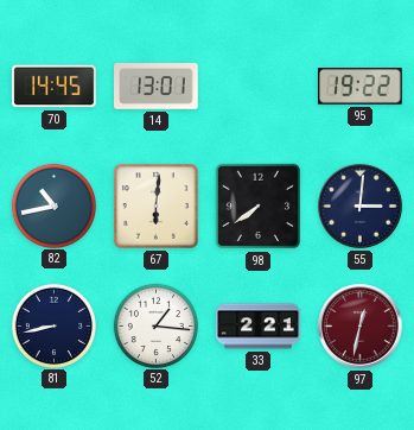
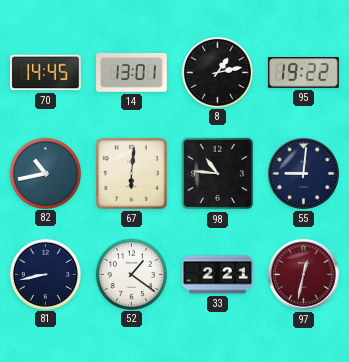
8: none -> 1:13
98: 7:39 -> 10:46
55: 3:01 -> 9:01
52: 1:16 -> 1:21
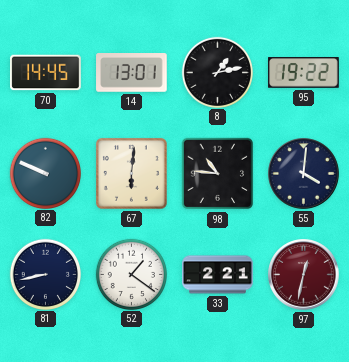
82: 10:43 -> 9:49
55: 9:01 -> 4:01
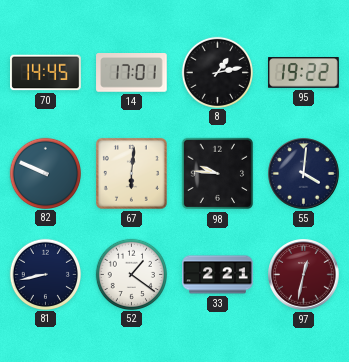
14: 13:01 -> 17:01
98: 10:46 -> 9:46
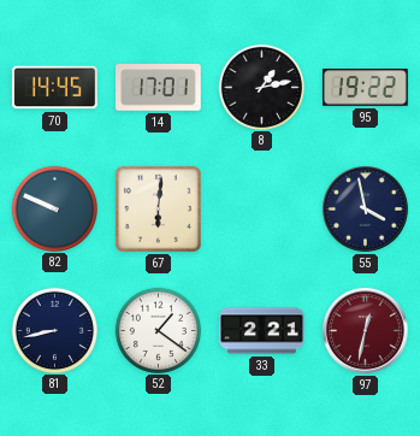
98: 9:46 -> none
55: 4:01 -> 3:58
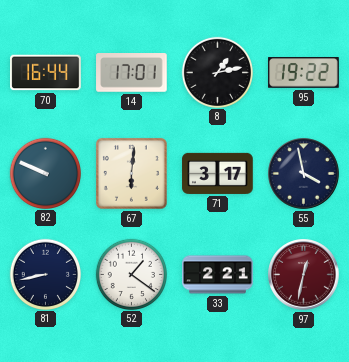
70: 14:45 -> 16:44
71: none -> 3:17
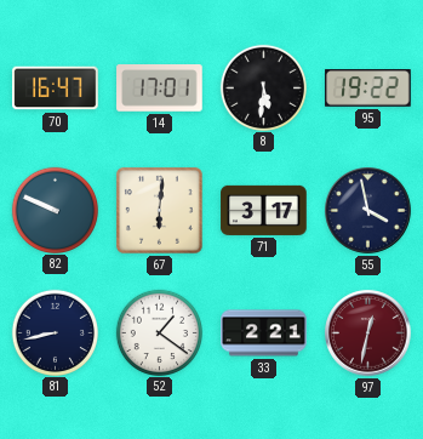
70: 16:44 -> 16:47
8: 1:13 -> 5:31
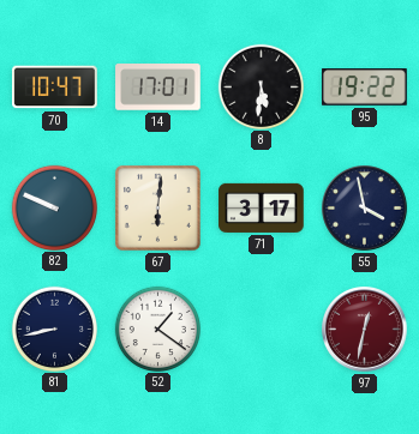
70: 16:47 -> 10:47
33: 2:21 -> none
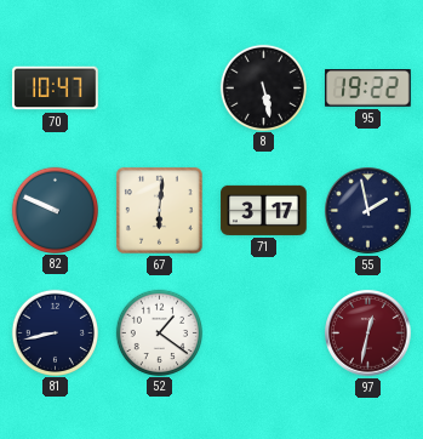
14: 17:01 -> none
8: 5:31 -> 5:28
55: 3:58 -> 1:58
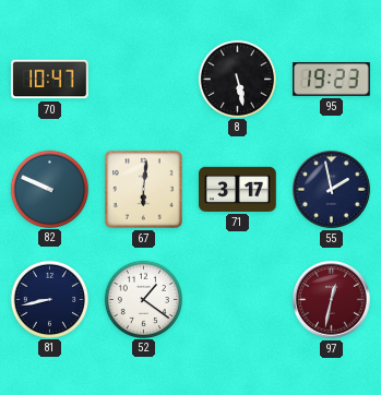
95: 19:22 -> 19:23
